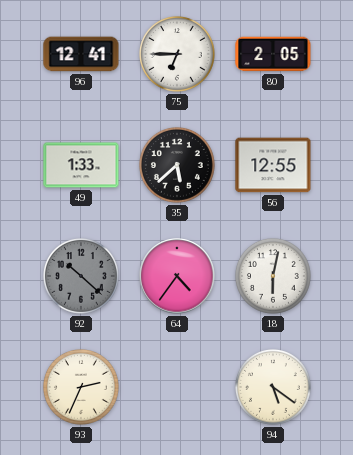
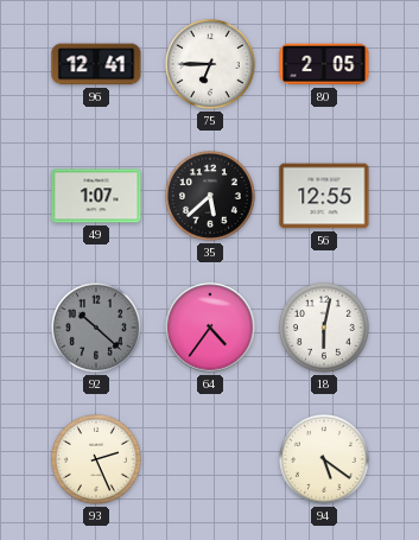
49: 1:33 -> 1:07
93: 2:34 -> 2:26
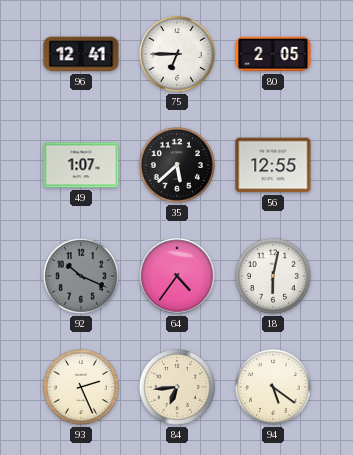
92: 10:22 -> 10:19
84: none -> 6:44
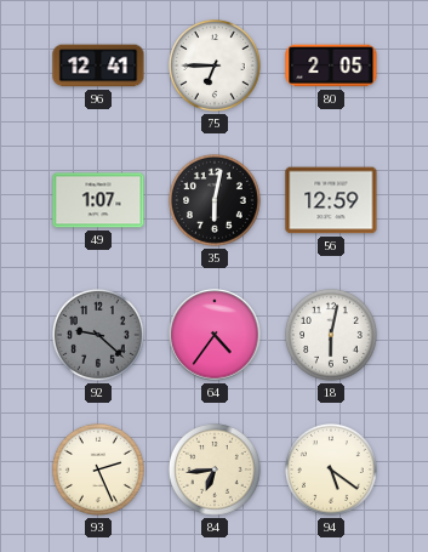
35: 5:38 -> 6:02
56: 12:55 -> 12:59
92: 10:19 -> 9:22
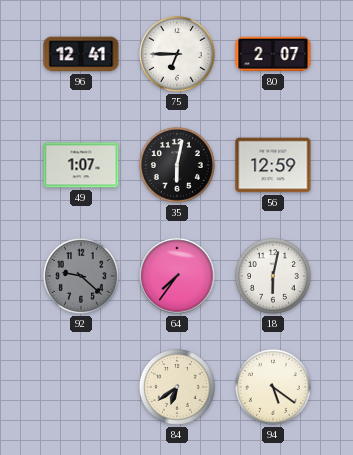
80: 2:05 -> 2:07
64: 4:36 -> 7:36
93: 2:26 -> none
84: 6:44 -> 6:39
